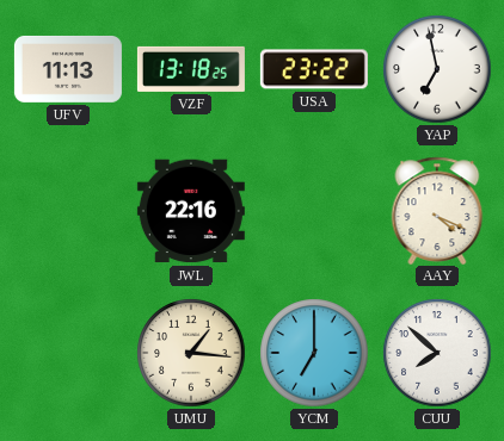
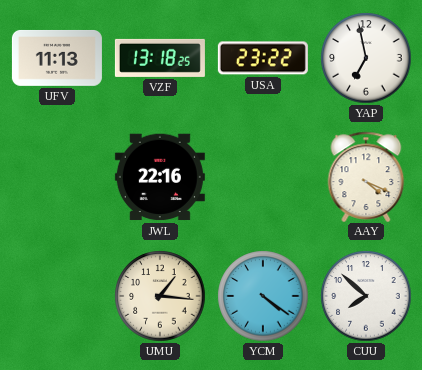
YCM: 7:00 -> 4:21
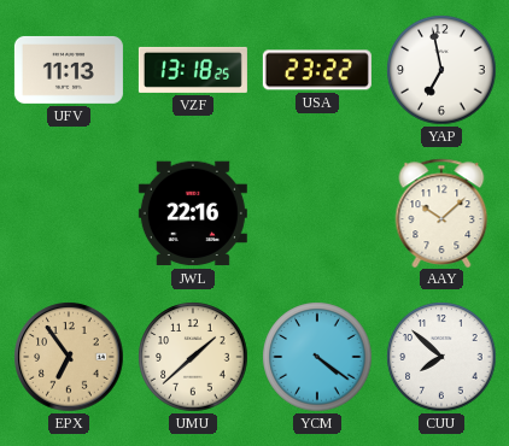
AAY: 4:19 -> 10:08
EPX: none -> 6:54
UMU: 1:16 -> 1:38
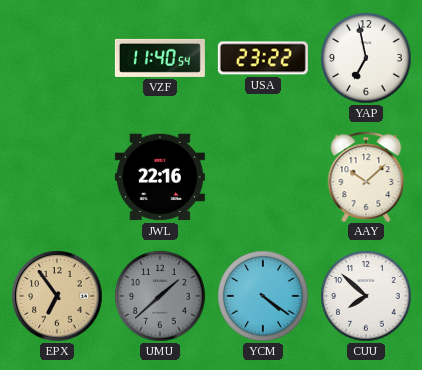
UFV: 11:13 -> none
VZF: 13:18 -> 11:40
UMU dial: cream -> grey
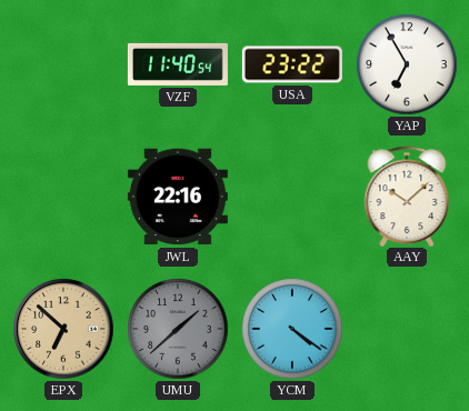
YAP: 6:58 -> 6:55
EPX: 6:54 -> 6:52
CUU: 7:52 -> none
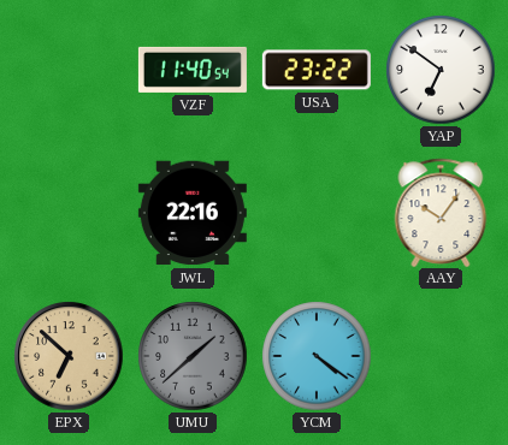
YAP: 6:55 -> 6:51
AAY: 10:08 -> 10:06
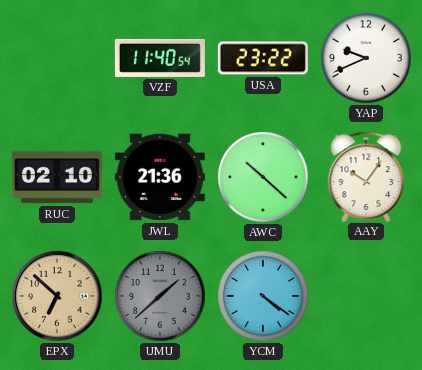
YAP: 6:51 -> 9:41
RUC: none -> 02:10
JWL: 22:16 -> 21:36
AWC: none -> 10:22
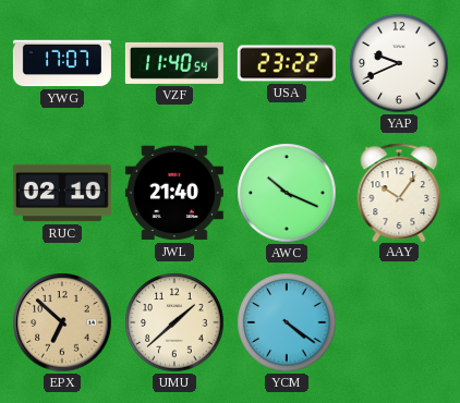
YWG: none -> 17:07
JWL: 21:36 -> 21:40
AWC: 10:22 -> 10:19
UMU dial: grey -> cream
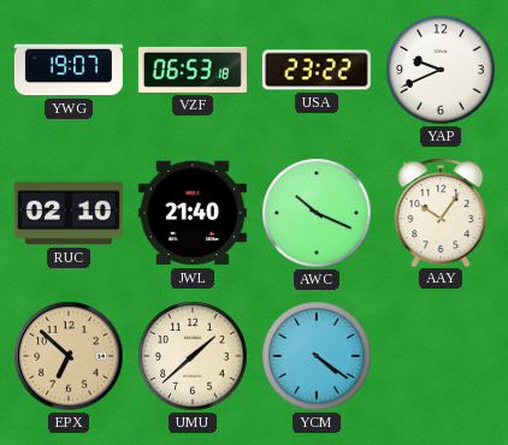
YWG: 17:07 -> 19:07
VZF: 11:40 -> 06:53
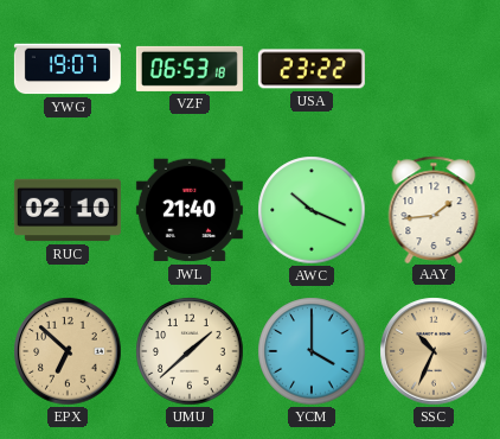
YAP: 9:41 -> none
AAY: 10:06 -> 1:44
YCM: 4:21 -> 4:00
SSC: none -> 10:34
